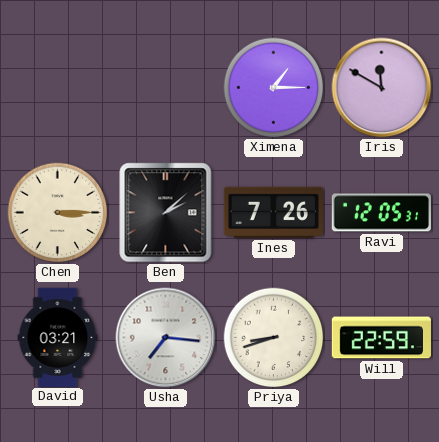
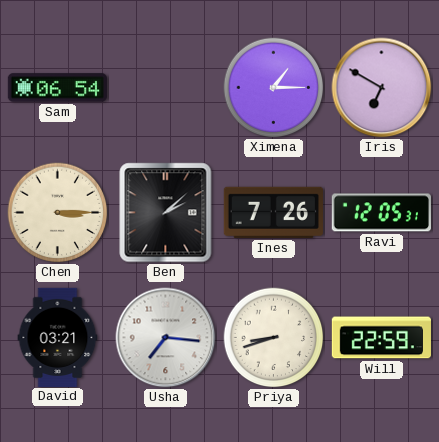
Sam: none -> 06:54
Iris: 11:50 -> 6:50
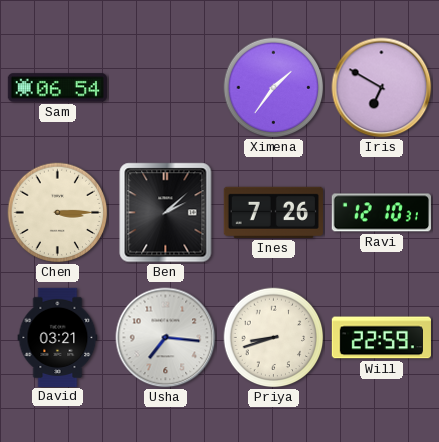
Ximena: 1:15 -> 1:36
Ravi: 12:05 -> 12:10
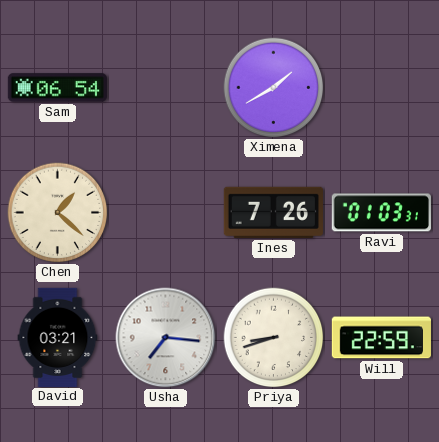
Ximena: 1:36 -> 1:40
Iris: 6:50 -> none
Chen: 3:15 -> 1:22
Ben: 2:08 -> none
Ravi: 12:10 -> 01:03
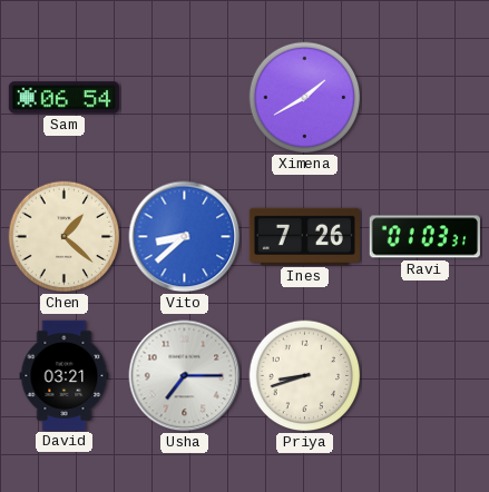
Vito: none -> 8:38
Usha: 7:16 -> 7:15
Will: 22:59 -> none
